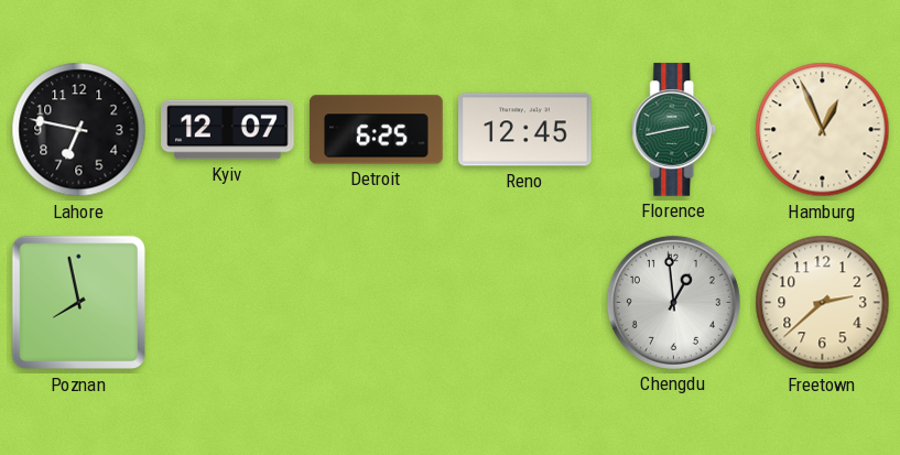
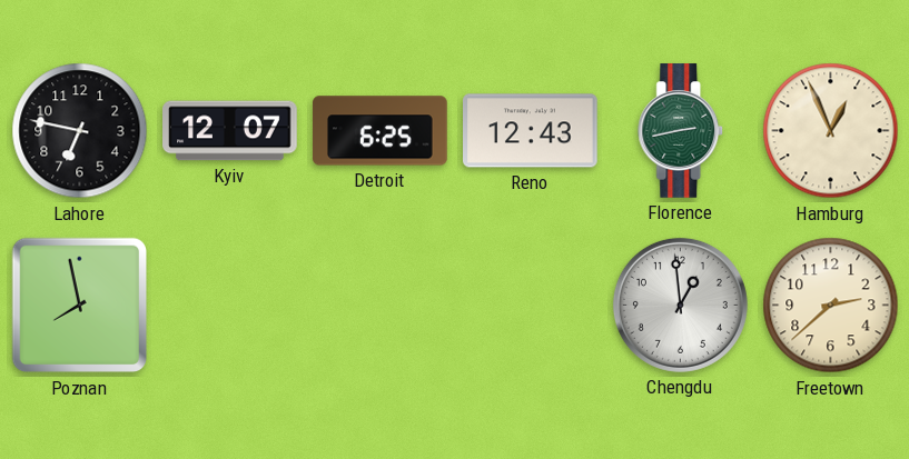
Reno: 12:45 -> 12:43
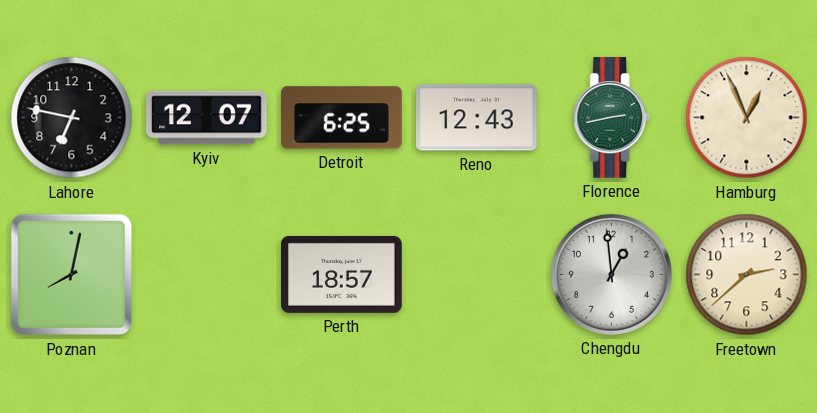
Poznan: 7:58 -> 8:02
Perth: none -> 18:57
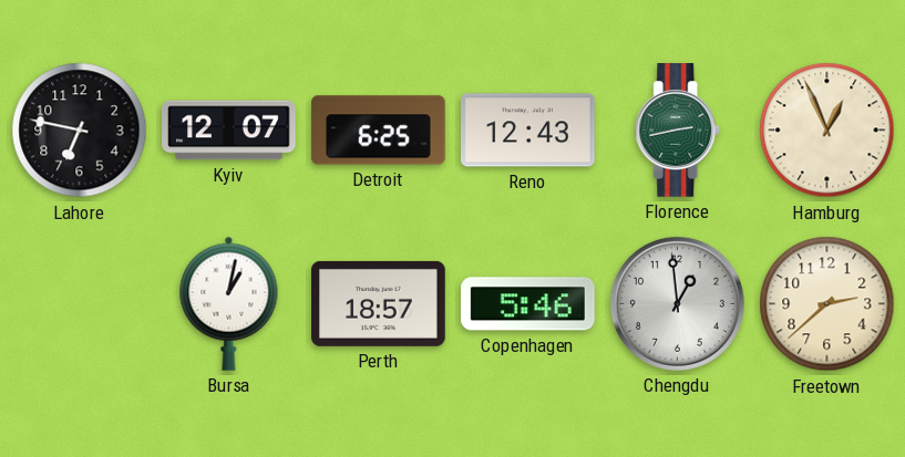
Poznan: 8:02 -> none
Bursa: none -> 1:02
Copenhagen: none -> 5:46
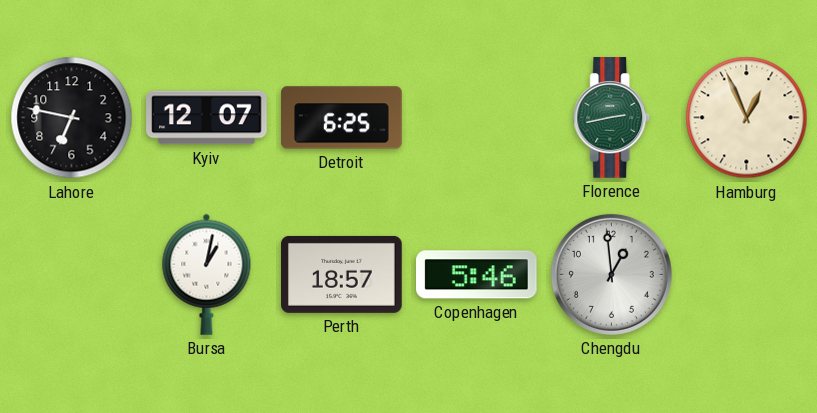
Reno: 12:43 -> none
Freetown: 2:38 -> none
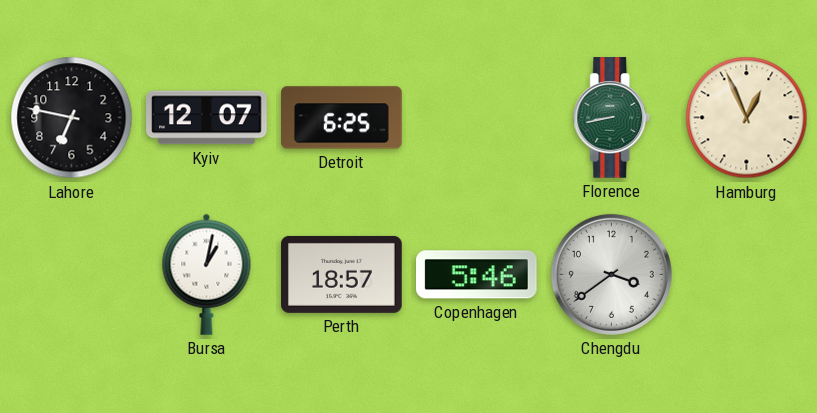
Florence: 2:43 -> 8:43
Chengdu: 12:59 -> 3:39
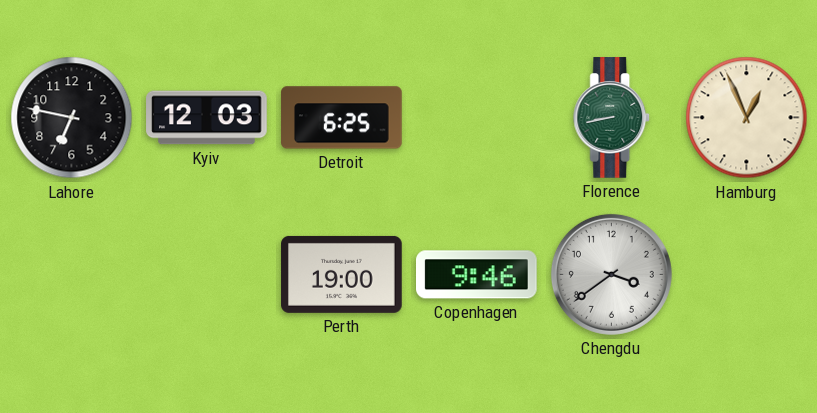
Kyiv: 12:07 -> 12:03
Bursa: 1:02 -> none
Perth: 18:57 -> 19:00
Copenhagen: 5:46 -> 9:46
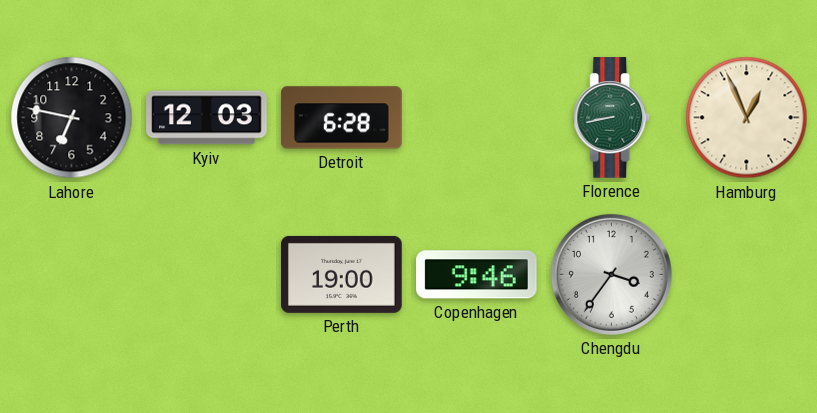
Detroit: 6:25 -> 6:28
Chengdu: 3:39 -> 3:36
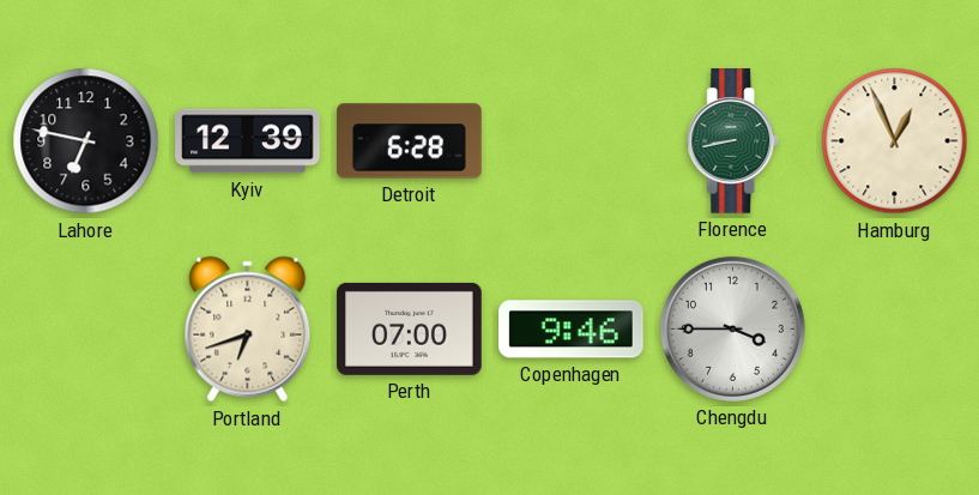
Kyiv: 12:03 -> 12:39
Portland: none -> 6:42
Perth: 19:00 -> 07:00
Chengdu: 3:36 -> 3:45
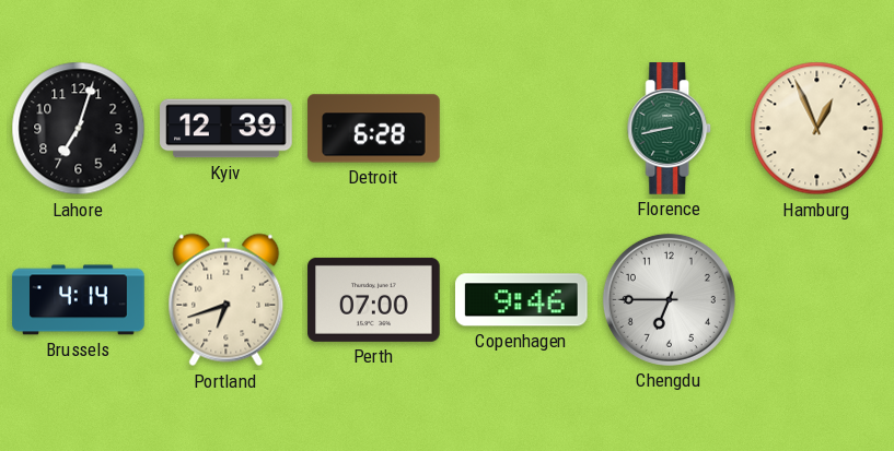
Lahore: 6:47 -> 7:03
Brussels: none -> 4:14
Chengdu: 3:45 -> 6:45
